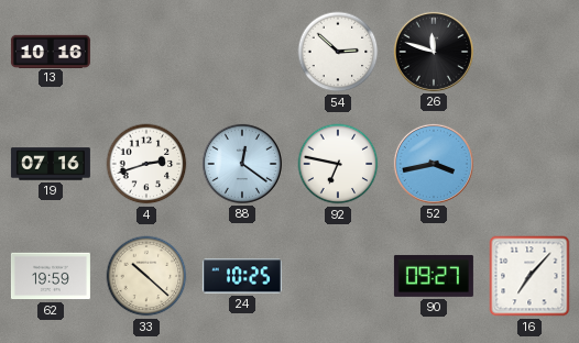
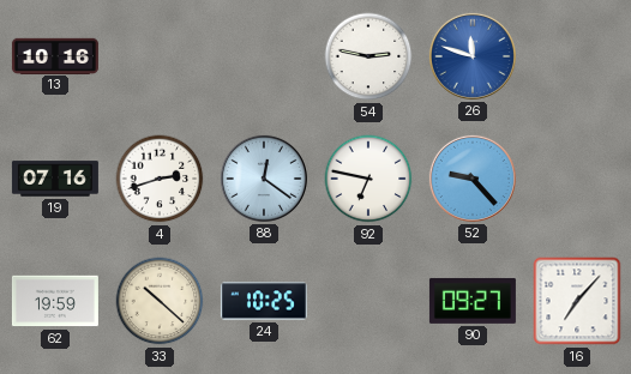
54: 2:52 -> 2:47
26 dial: black -> blue
52: 3:43 -> 9:23
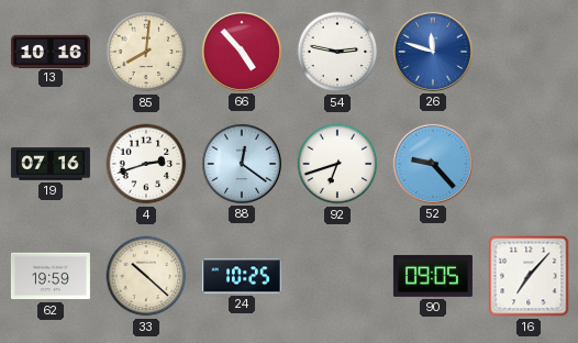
85: none -> 8:01
66: none -> 4:53
92: 6:47 -> 6:42
90: 09:27 -> 09:05
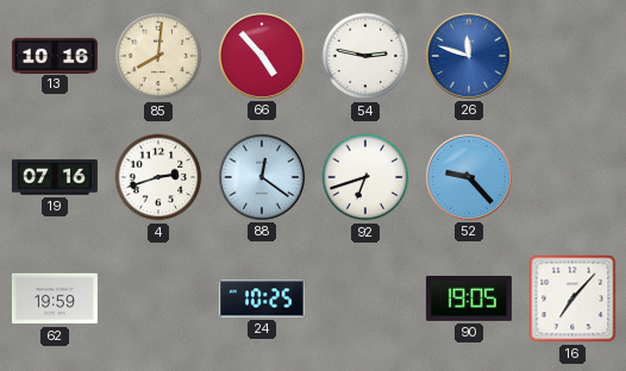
33: 10:22 -> none
90: 09:05 -> 19:05
